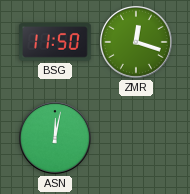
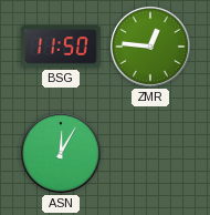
ZMR: 12:18 -> 12:46
ASN: 12:02 -> 12:05
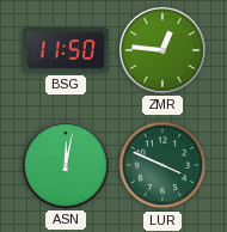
ASN: 12:05 -> 12:02
LUR: none -> 3:49
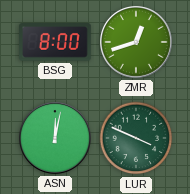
BSG: 11:50 -> 8:00
ZMR: 12:46 -> 12:42
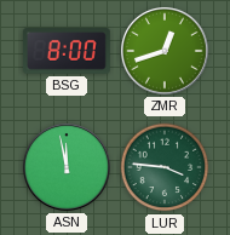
ASN: 12:02 -> 11:58
LUR: 3:49 -> 3:46
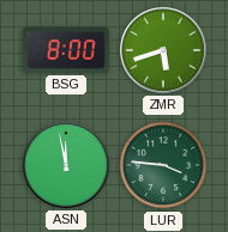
ZMR: 12:42 -> 5:42
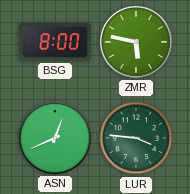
ZMR: 5:42 -> 5:47
ASN: 11:58 -> 12:41
